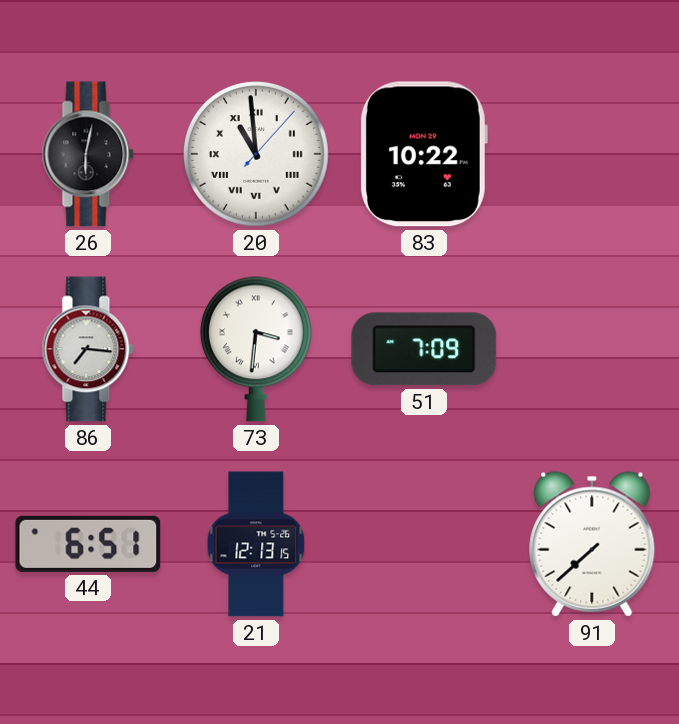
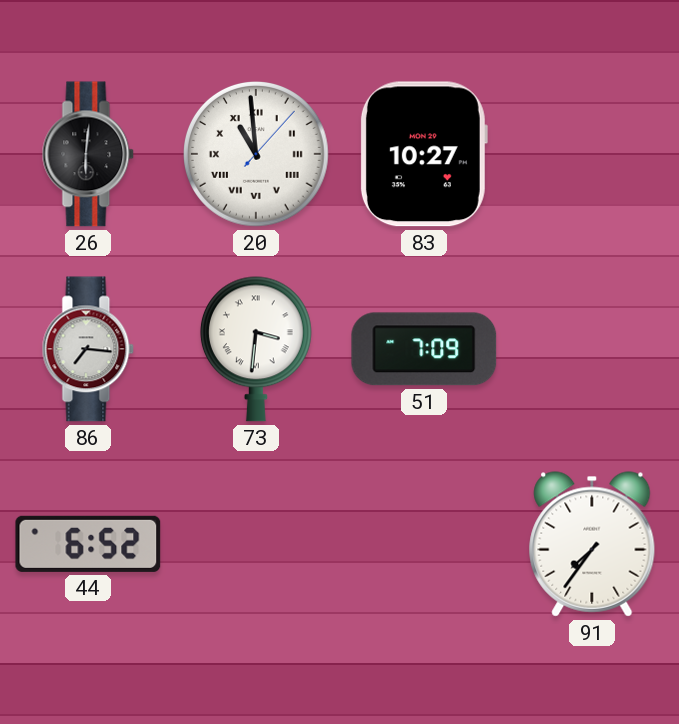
26: 6:02 -> 6:01
83: 10:22 -> 10:27
44: 6:51 -> 6:52
21: 12:13 -> none
91: 7:38 -> 7:36
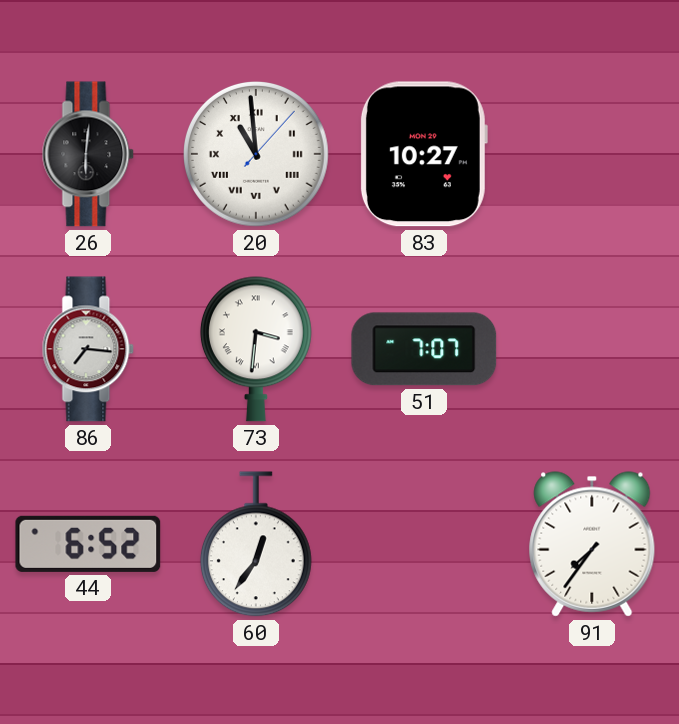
51: 7:09 -> 7:07
60: none -> 12:36
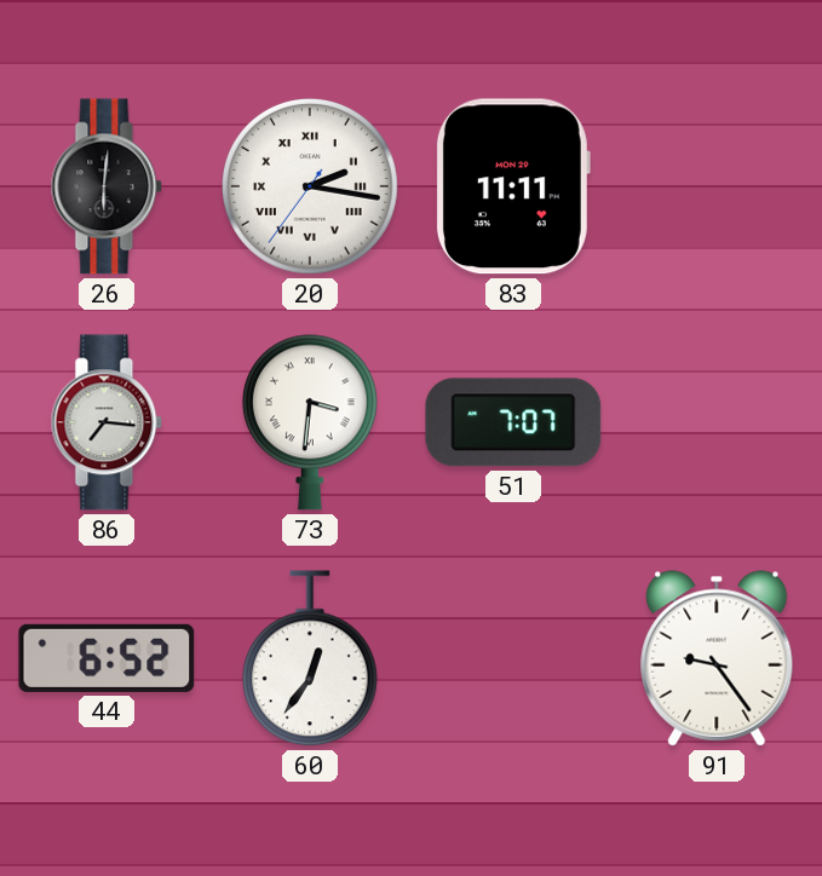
20: 10:59 -> 2:16
83: 10:27 -> 11:11
91: 7:36 -> 9:24
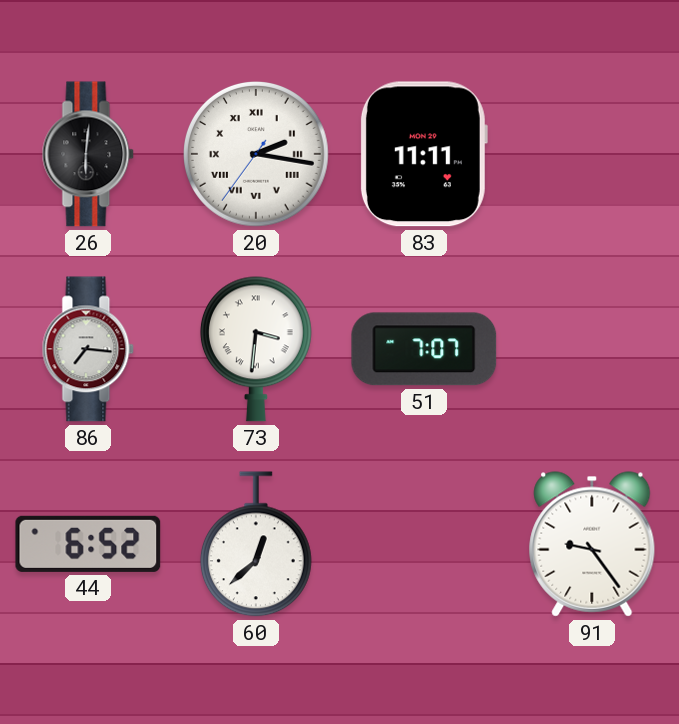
60: 12:36 -> 12:38
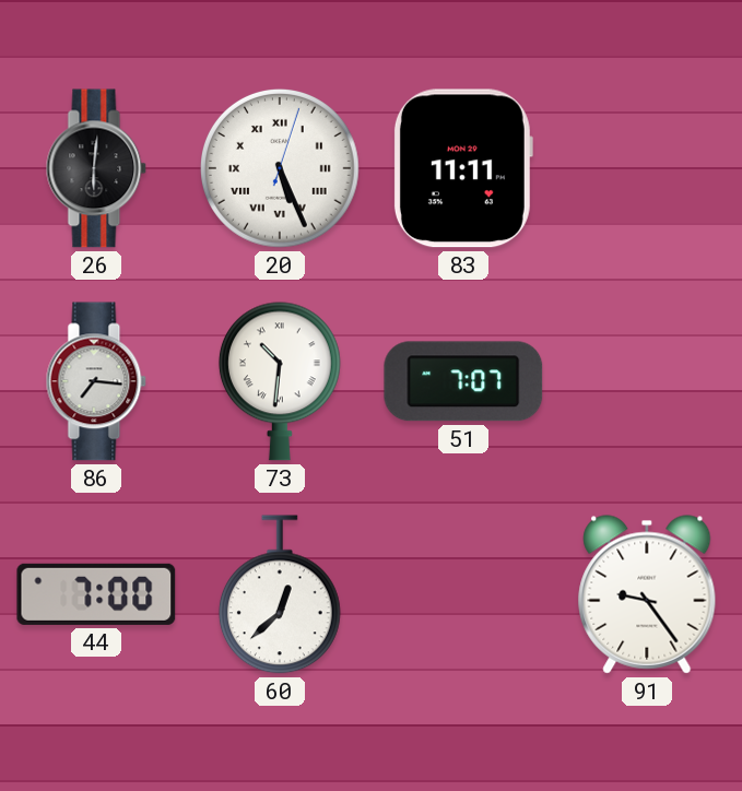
20: 2:16 -> 5:26
73: 3:31 -> 10:31
44: 6:52 -> 7:00
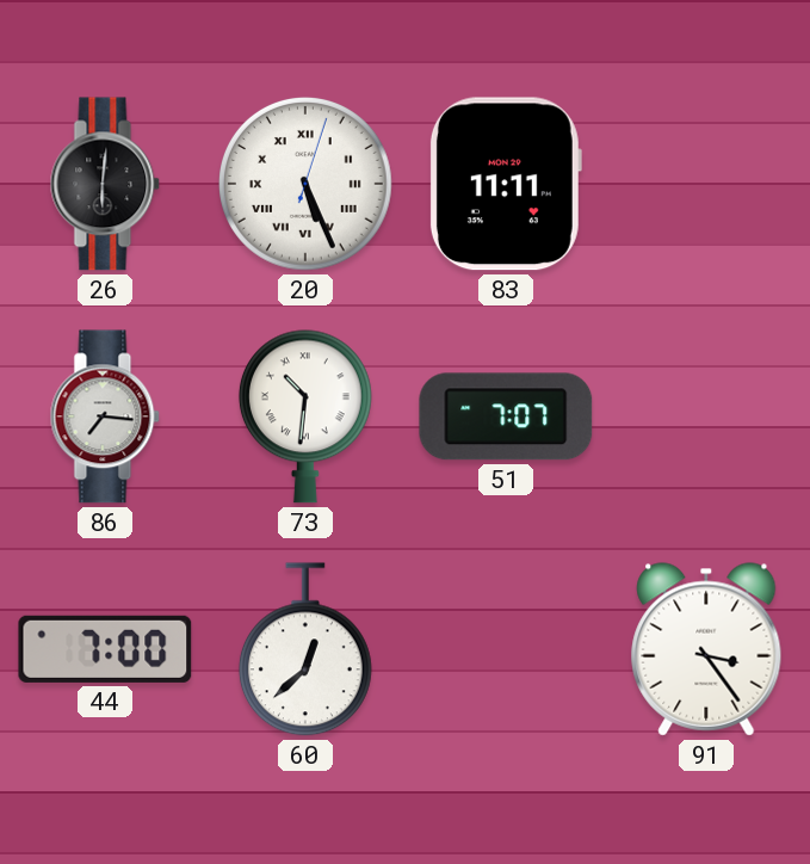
91: 9:24 -> 3:24
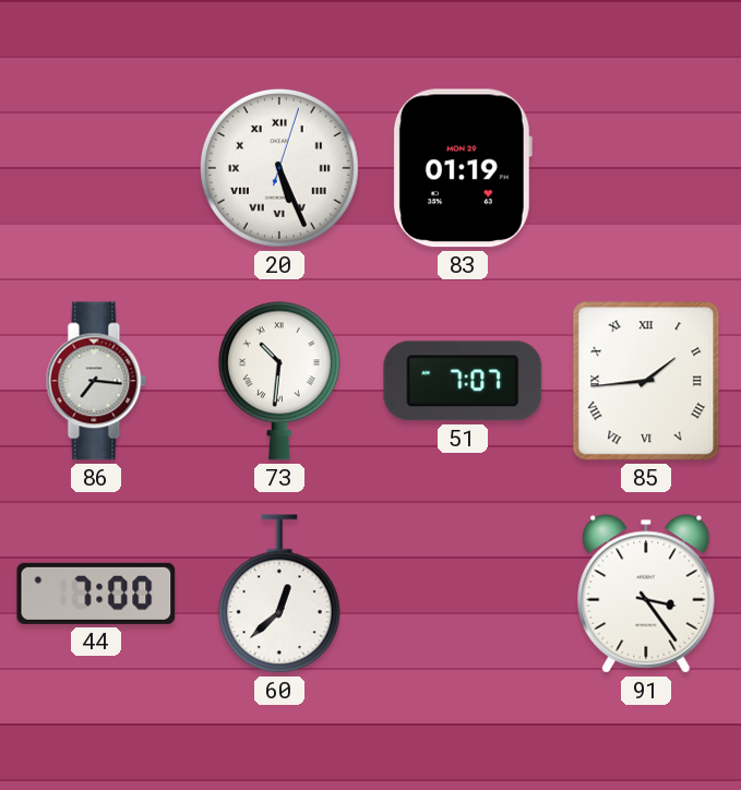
26: 6:01 -> none
83: 11:11 -> 01:19
85: none -> 1:44
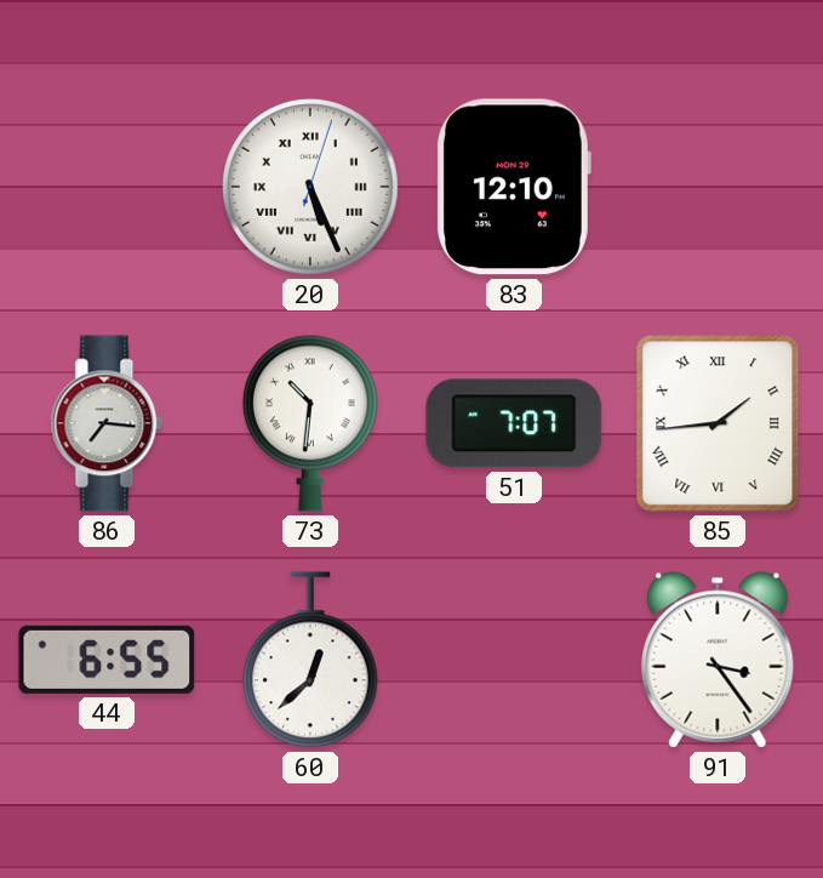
83: 01:19 -> 12:10
44: 7:00 -> 6:55
